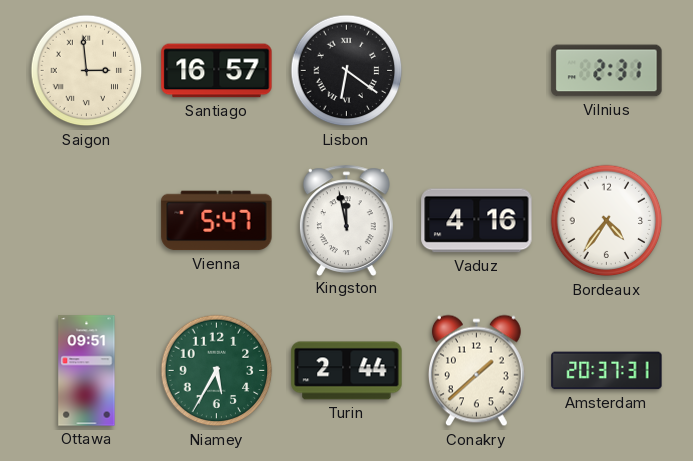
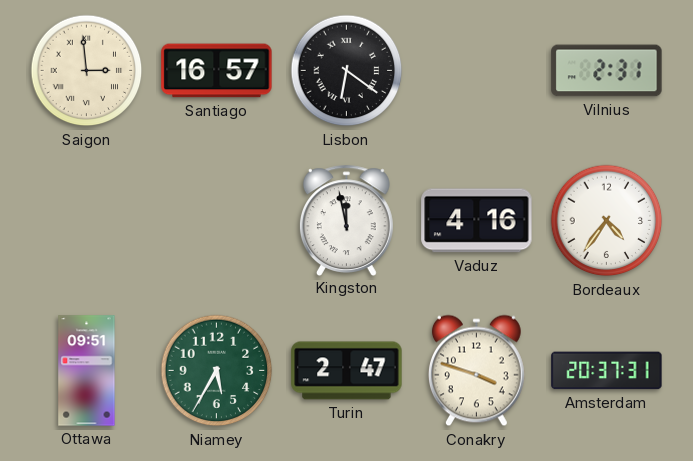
Vienna: 5:47 -> none
Turin: 2:44 -> 2:47
Conakry: 1:38 -> 3:48
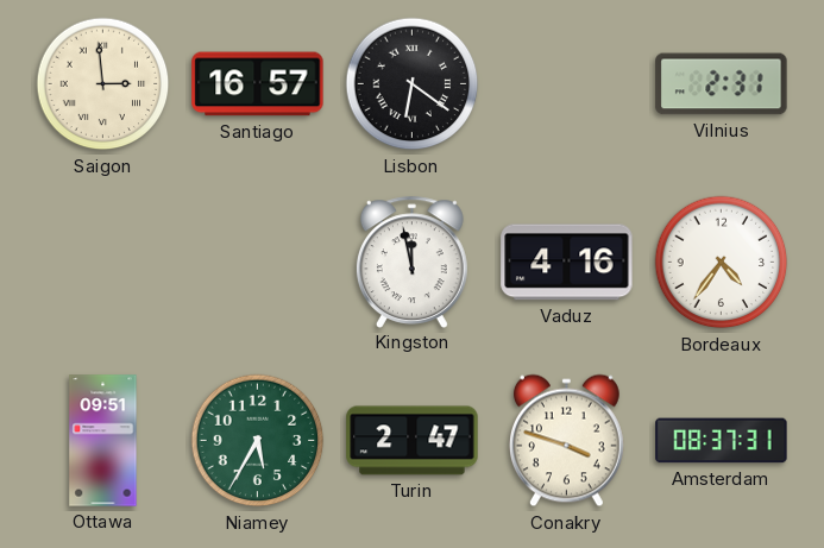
Amsterdam: 20:37 -> 08:37
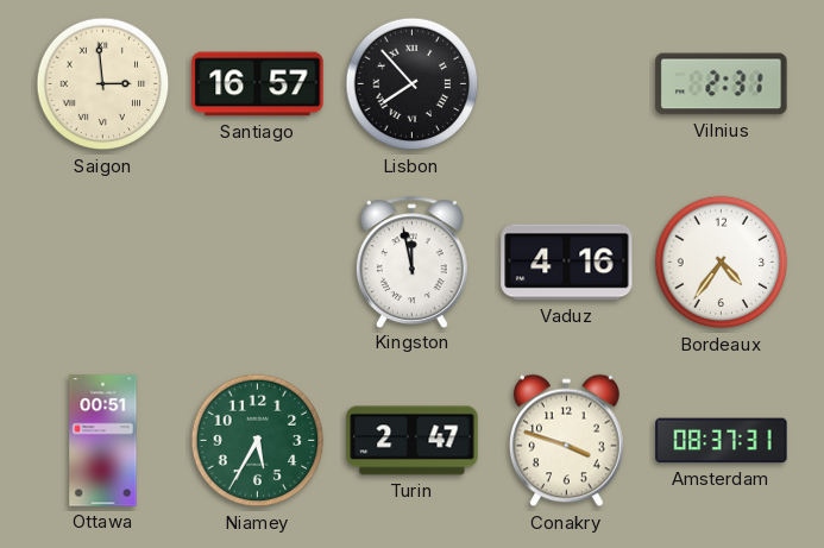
Lisbon: 6:21 -> 7:53
Ottawa: 09:51 -> 00:51
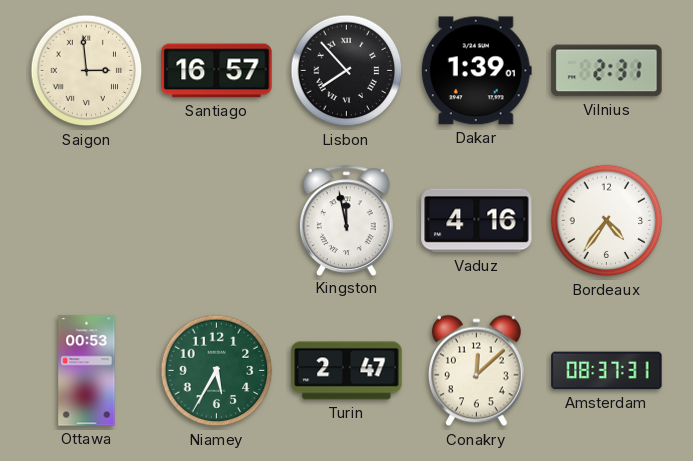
Dakar: none -> 1:39
Ottawa: 00:51 -> 00:53
Conakry: 3:48 -> 12:08
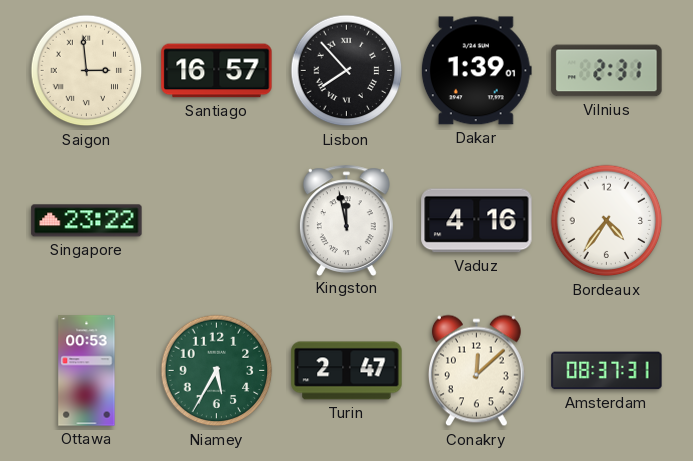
Singapore: none -> 23:22
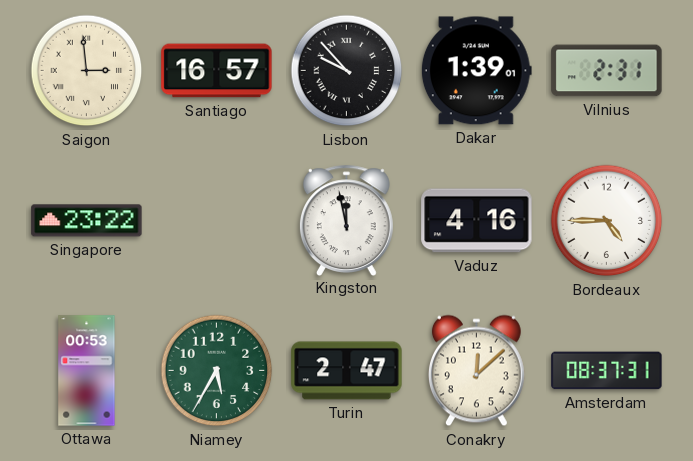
Lisbon: 7:53 -> 9:53
Bordeaux: 4:36 -> 4:45
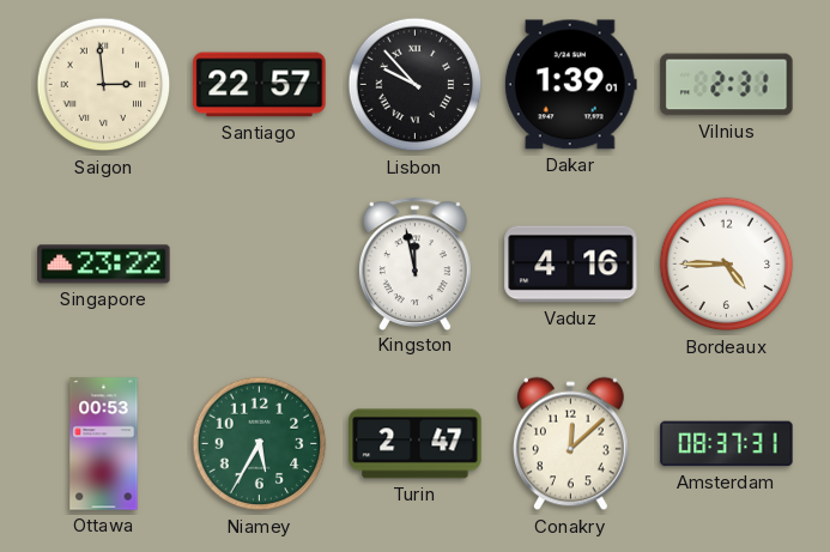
Santiago: 16:57 -> 22:57
